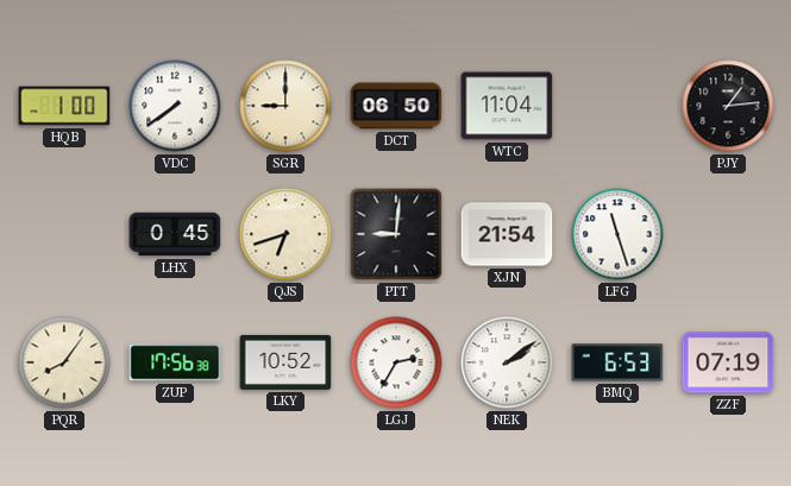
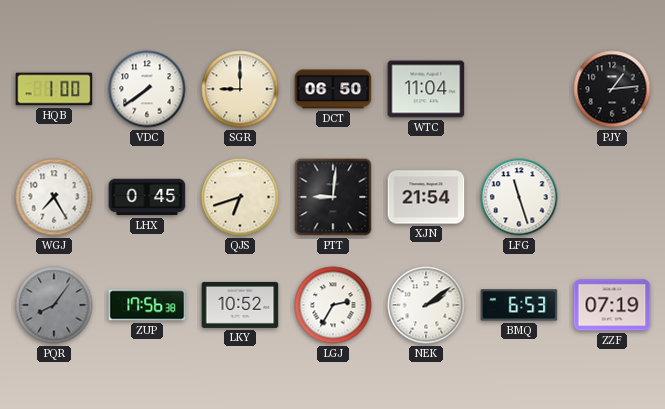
WGJ: none -> 7:25
PQR dial: cream -> grey
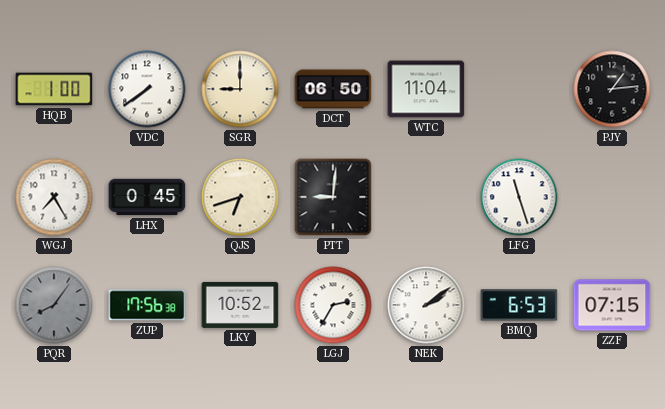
XJN: 21:54 -> none
ZZF: 07:19 -> 07:15
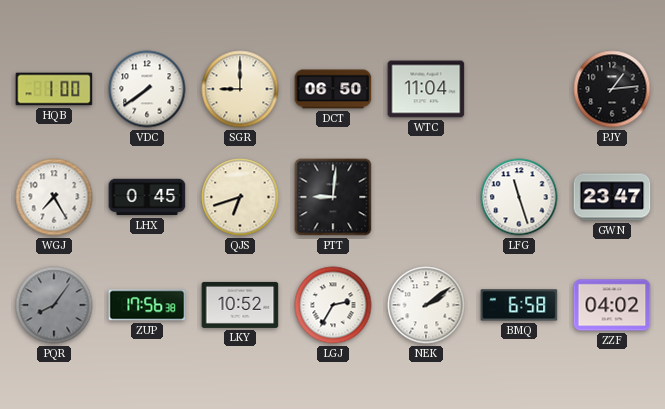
GWN: none -> 23:47
BMQ: 6:53 -> 6:58
ZZF: 07:15 -> 04:02
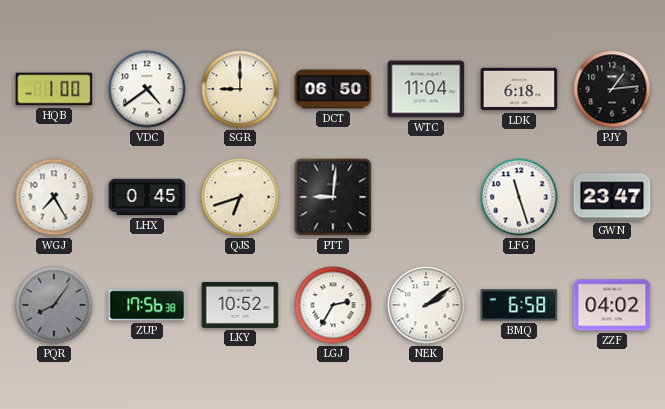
VDC: 7:39 -> 4:39
LDK: none -> 6:18
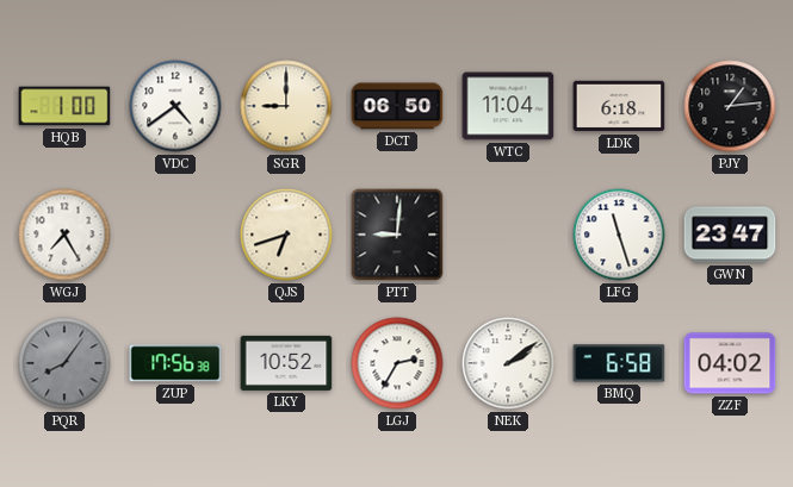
LHX: 0:45 -> none
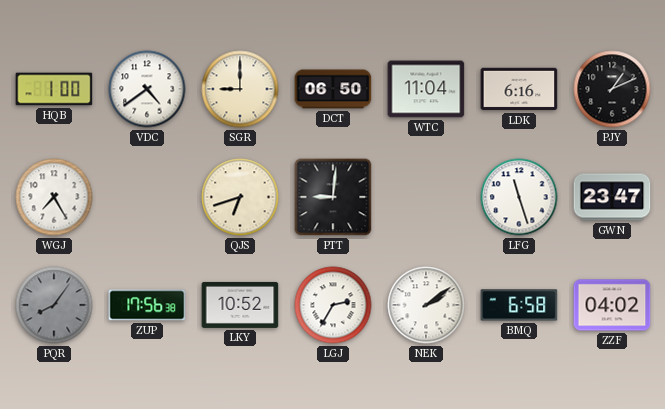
LDK: 6:18 -> 6:16
PJY: 1:14 -> 1:11
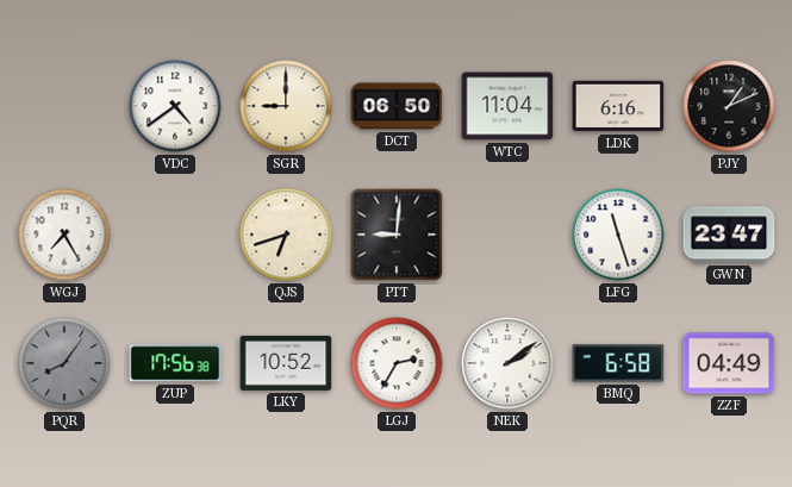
HQB: 1:00 -> none
ZZF: 04:02 -> 04:49
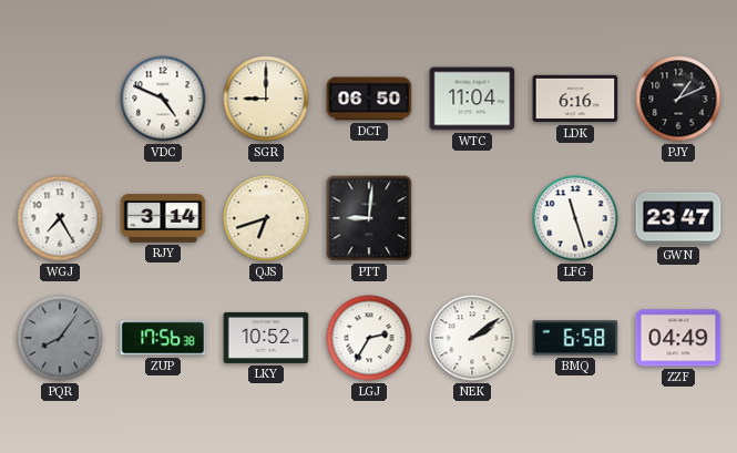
VDC: 4:39 -> 4:49
RJY: none -> 3:14
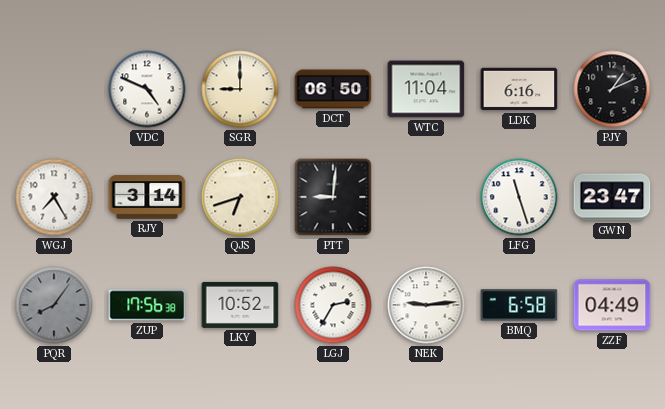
NEK: 2:09 -> 9:14
